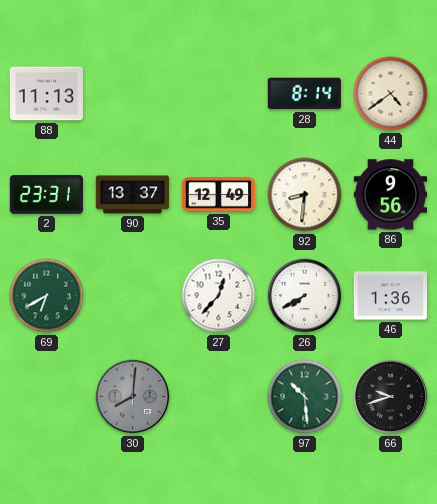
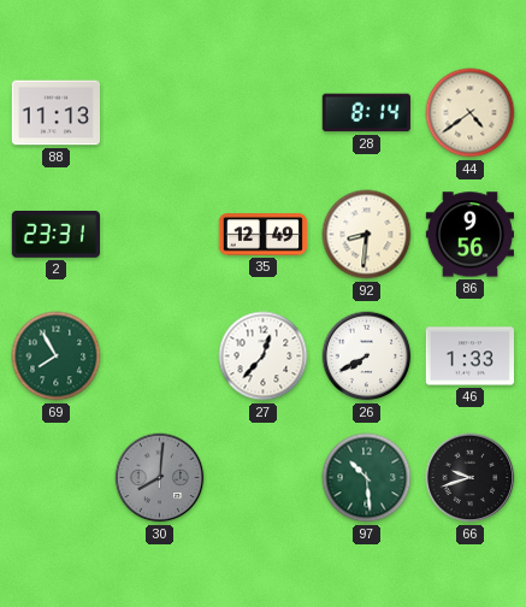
90: 13:37 -> none
69: 6:40 -> 7:55
46: 1:36 -> 1:33
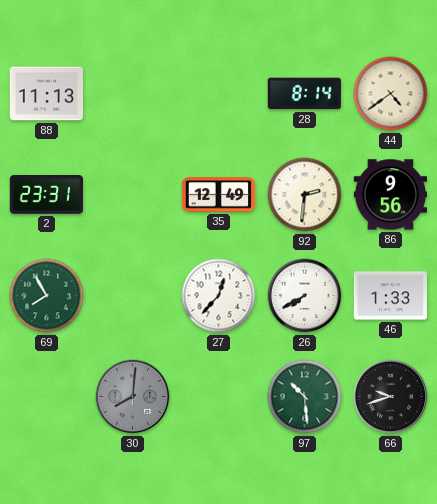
92: 8:31 -> 2:31
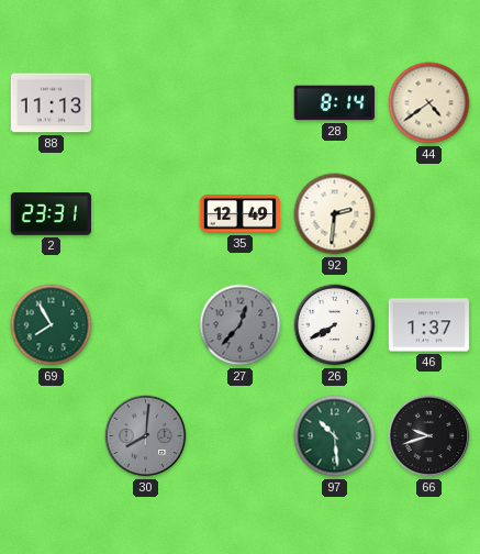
86: 9:56 -> none
27 dial: white -> grey
46: 1:33 -> 1:37
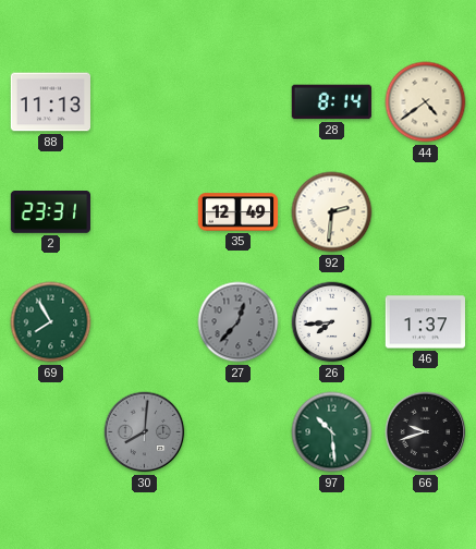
26: 7:40 -> 7:44
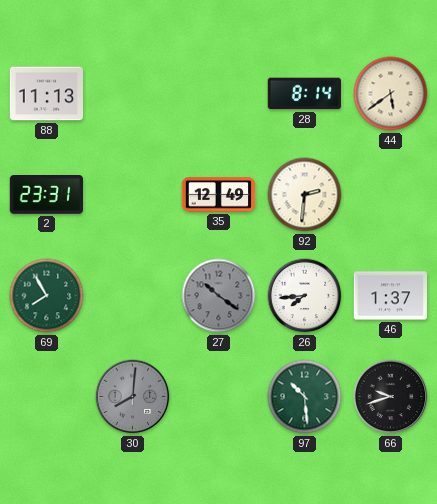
44: 4:39 -> 5:39
27: 12:37 -> 10:21
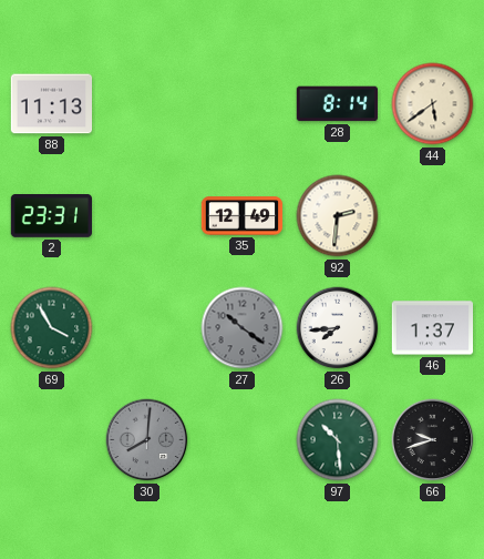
69: 7:55 -> 3:55
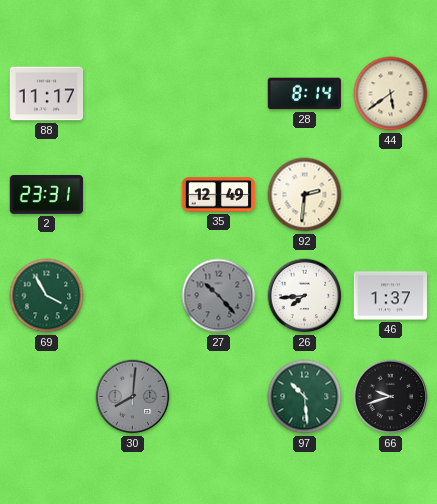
88: 11:13 -> 11:17
27: 10:21 -> 10:23
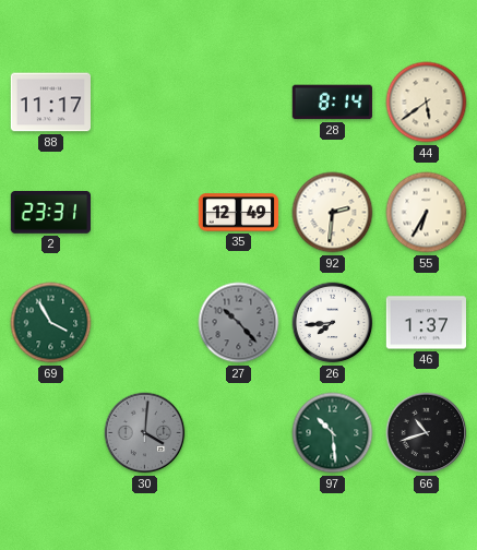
55: none -> 6:35
30: 8:01 -> 4:01
66: 9:42 -> 10:42
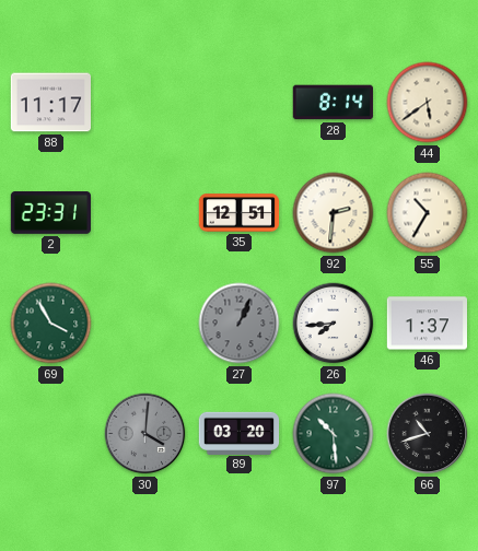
35: 12:49 -> 12:51
55: 6:35 -> 10:35
27: 10:23 -> 1:04
89: none -> 03:20
